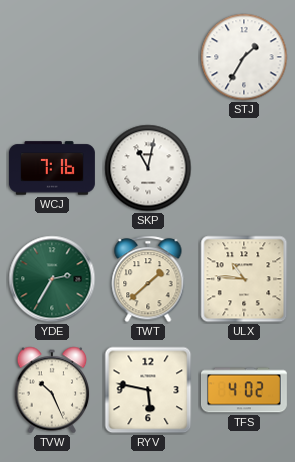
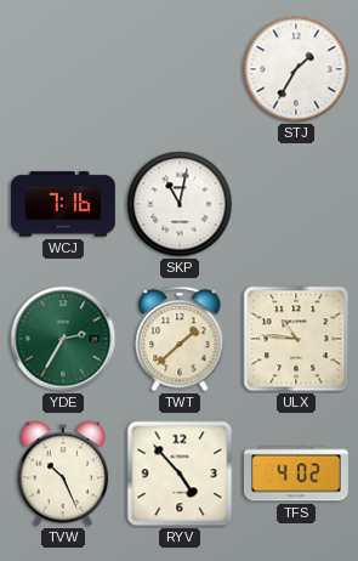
RYV: 5:47 -> 4:53
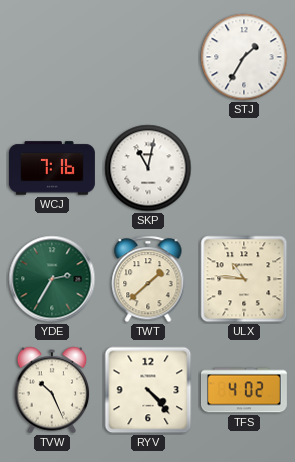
RYV: 4:53 -> 4:23
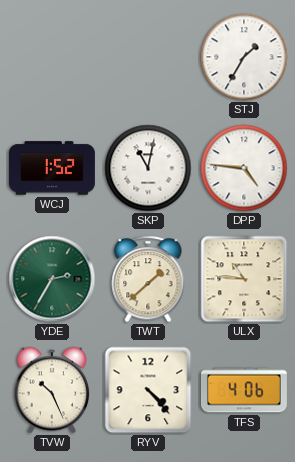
WCJ: 7:16 -> 1:52
DPP: none -> 4:46
TFS: 4:02 -> 4:06
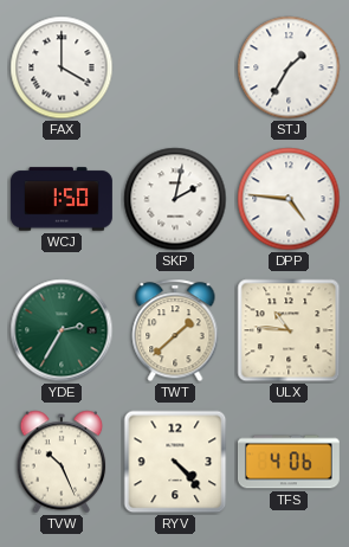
FAX: none -> 4:00
WCJ: 1:52 -> 1:50
SKP: 11:02 -> 2:02
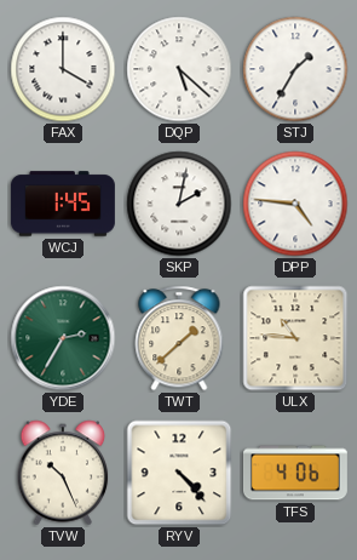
DQP: none -> 5:22
WCJ: 1:50 -> 1:45
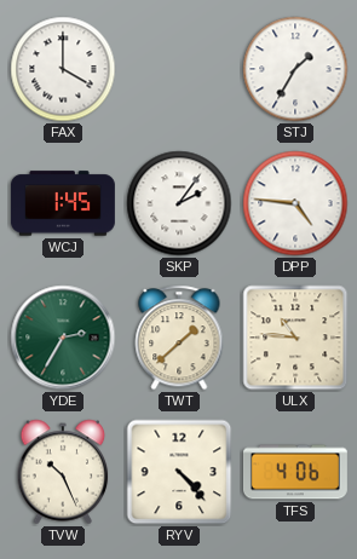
DQP: 5:22 -> none
SKP: 2:02 -> 2:06
